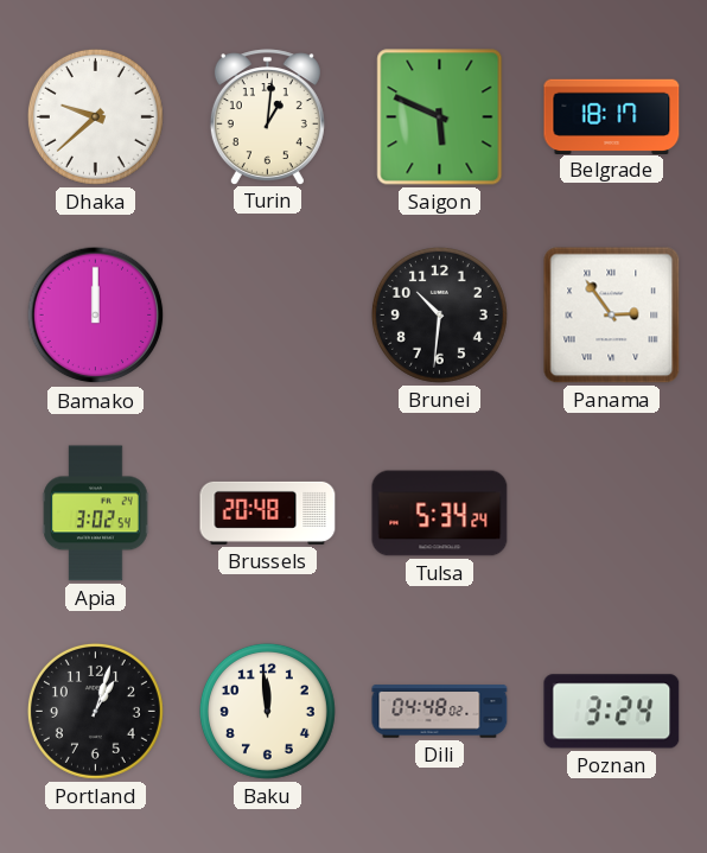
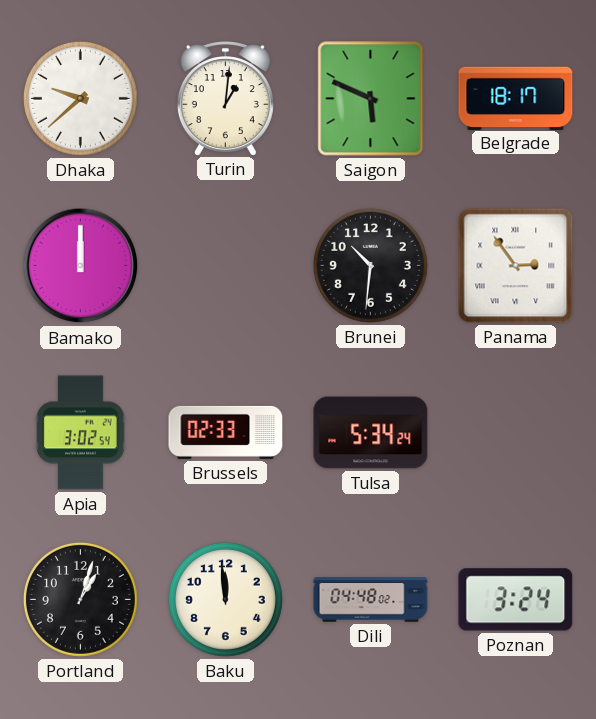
Brussels: 20:48 -> 02:33
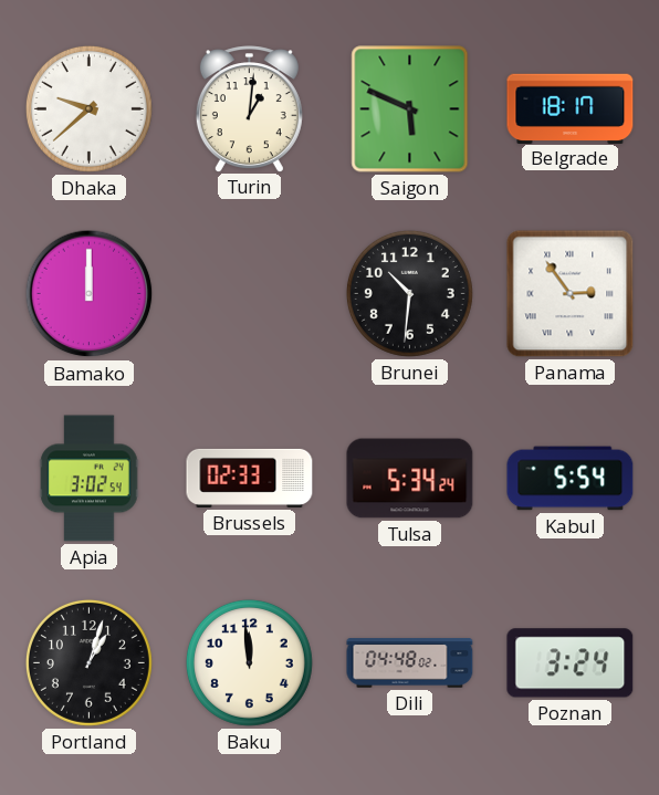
Kabul: none -> 5:54
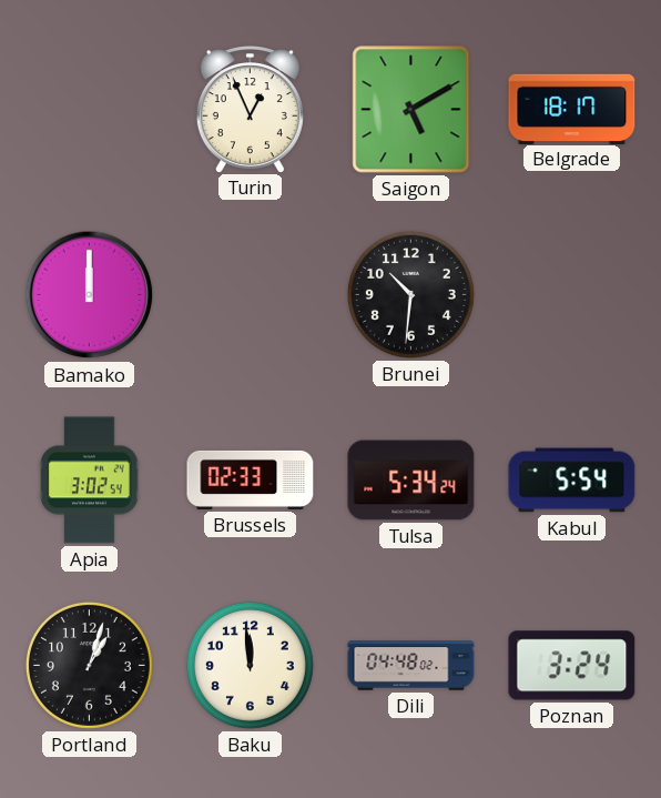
Dhaka: 9:38 -> none
Turin: 1:01 -> 12:56
Saigon: 5:49 -> 5:10
Panama: 2:54 -> none
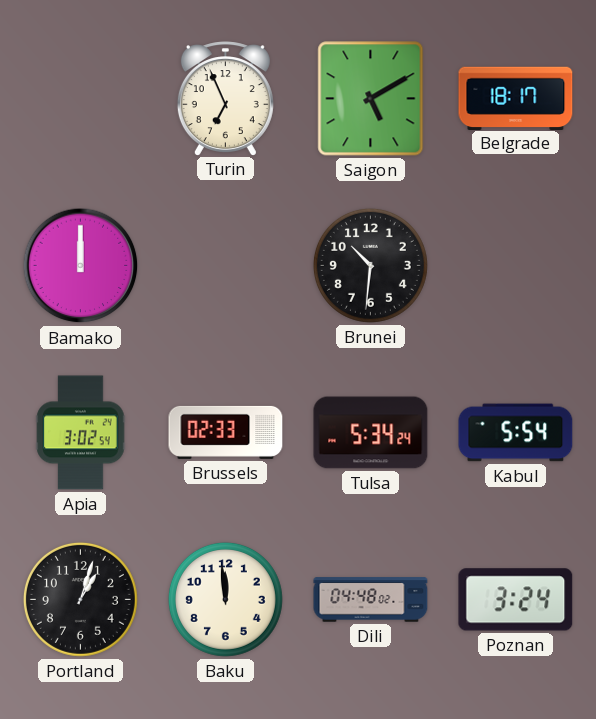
Turin: 12:56 -> 6:56
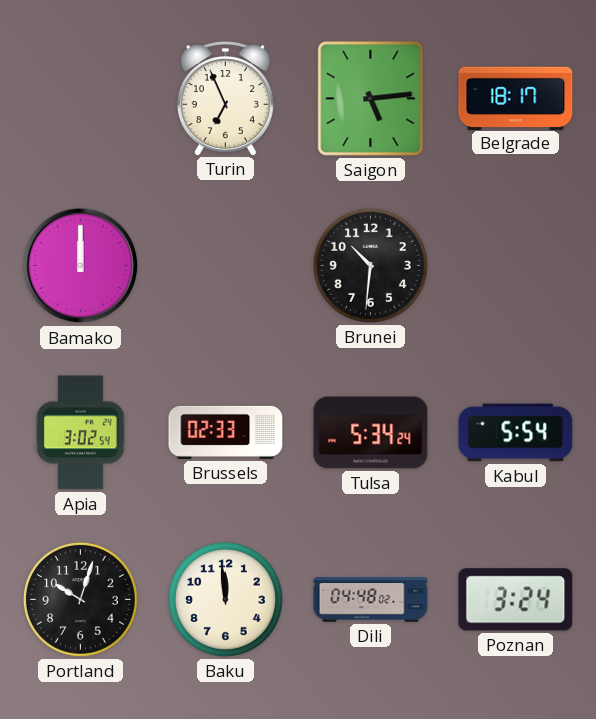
Saigon: 5:10 -> 5:14
Portland: 1:03 -> 10:03
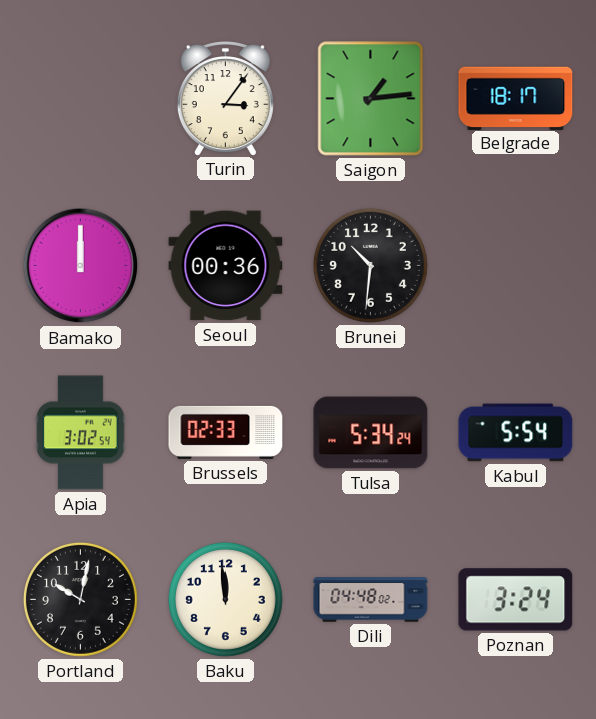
Turin: 6:56 -> 3:06
Saigon: 5:14 -> 1:14
Seoul: none -> 00:36
Portland: 10:03 -> 10:02
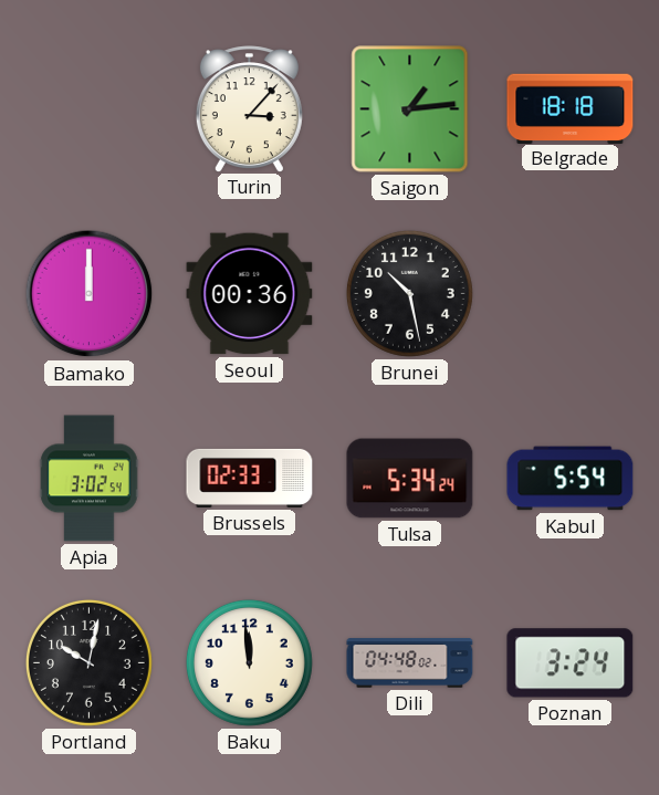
Turin: 3:06 -> 3:07
Belgrade: 18:17 -> 18:18
Brunei: 10:31 -> 10:28
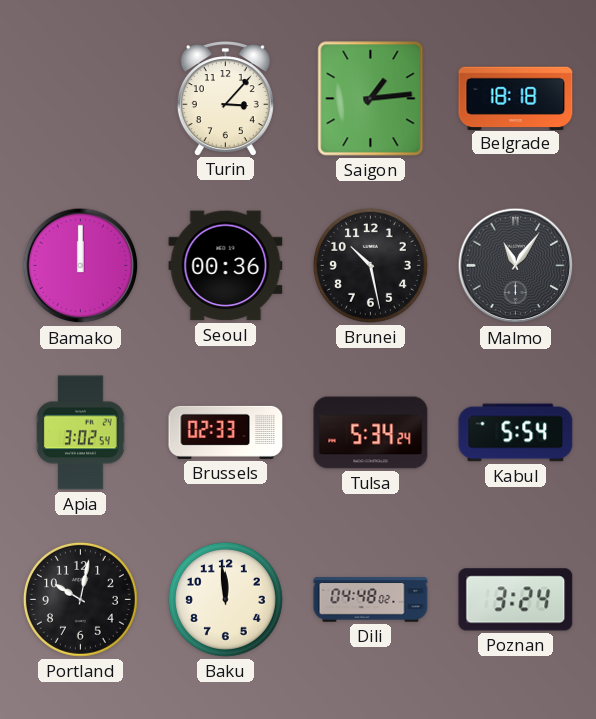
Malmo: none -> 11:06
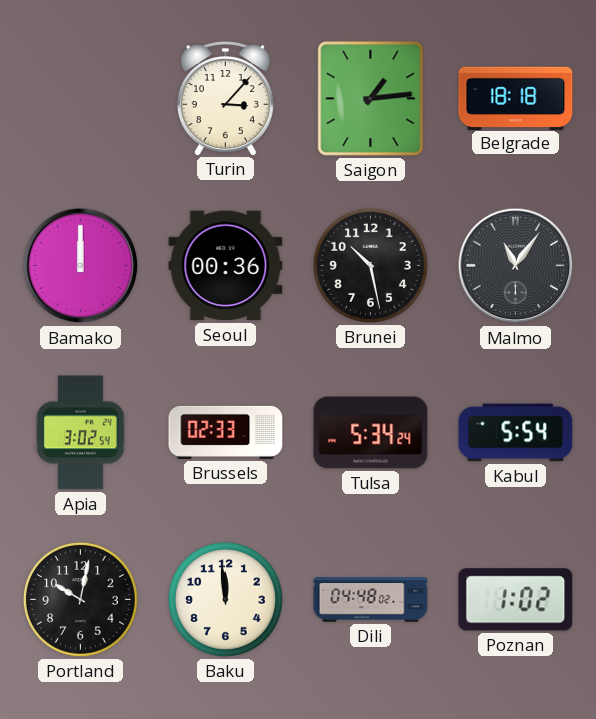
Poznan: 3:24 -> 1:02
